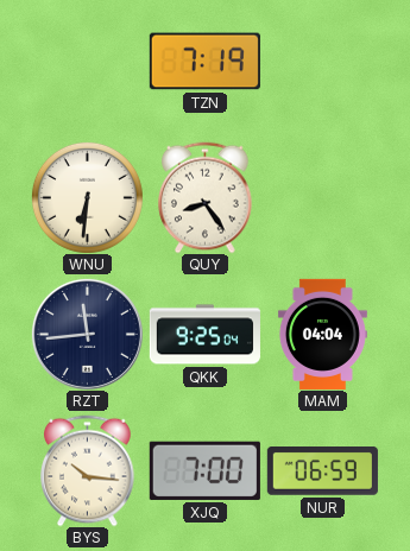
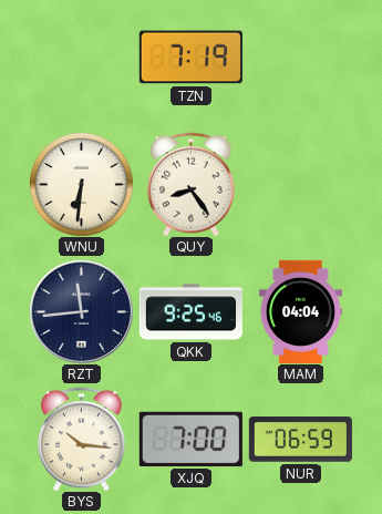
QKK: 9:25:04 -> 9:25:46
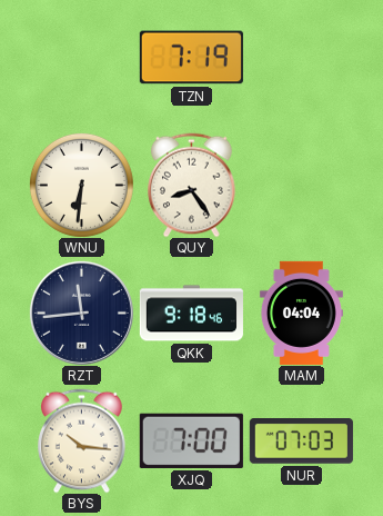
QKK: 9:25 -> 9:18
NUR: 06:59 -> 07:03
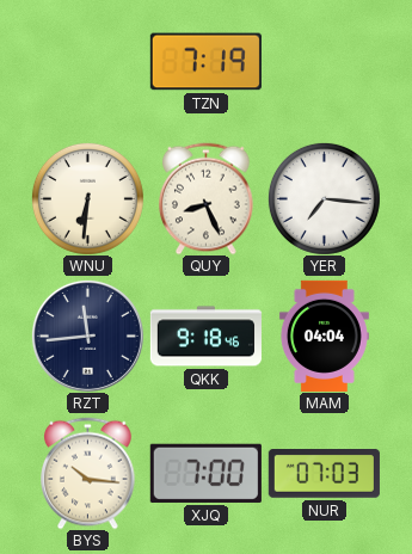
QUY: 8:24 -> 8:26
YER: none -> 7:16
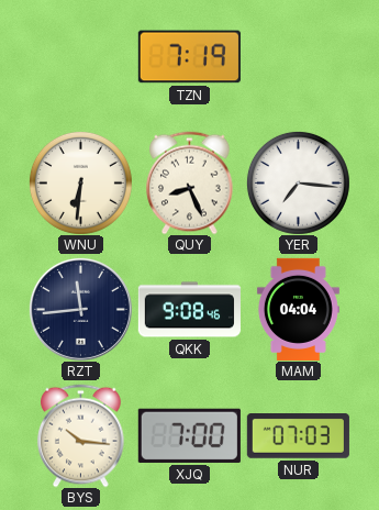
QKK: 9:18 -> 9:08
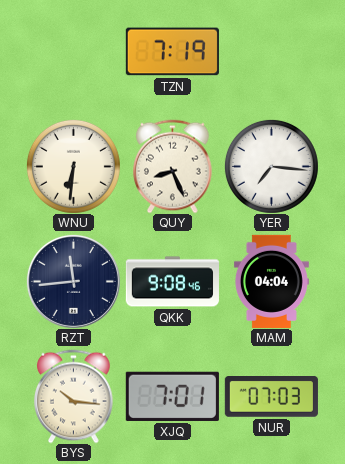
XJQ: 7:00 -> 7:01
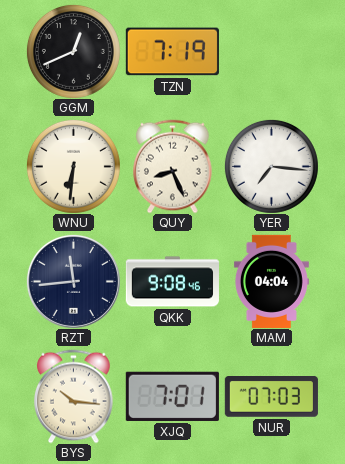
GGM: none -> 12:41
